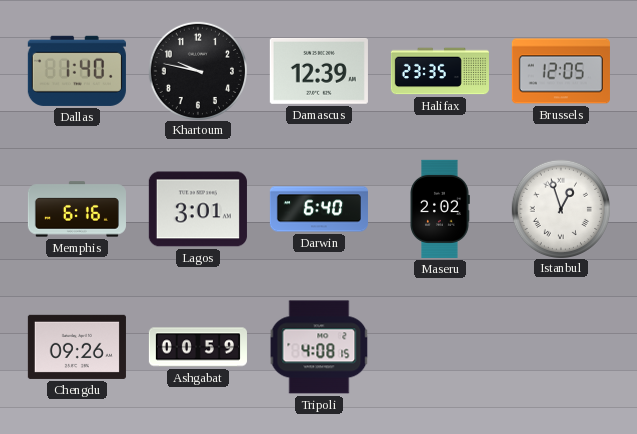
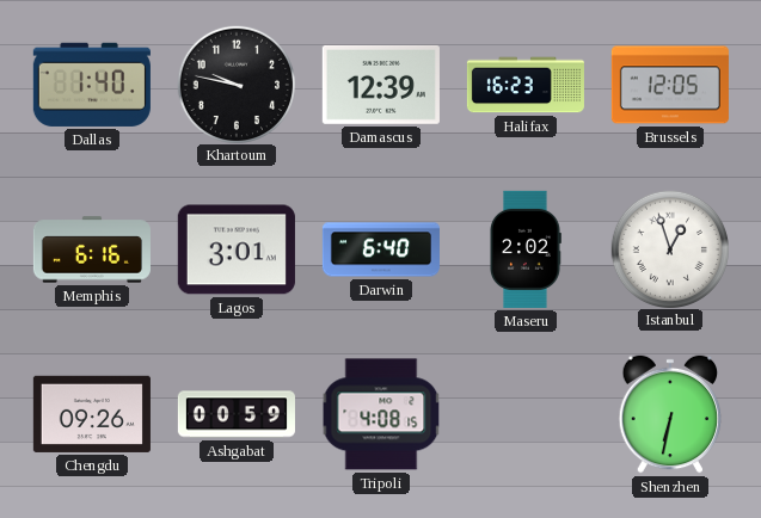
Halifax: 23:35 -> 16:23
Shenzhen: none -> 6:32
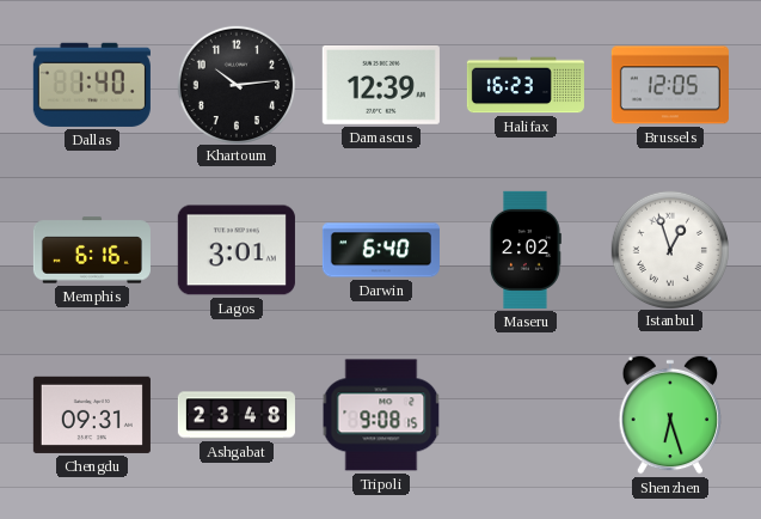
Khartoum: 9:47 -> 10:14
Chengdu: 09:26 -> 09:31
Ashgabat: 00:59 -> 23:48
Tripoli: 4:08 -> 9:08
Shenzhen: 6:32 -> 6:27
